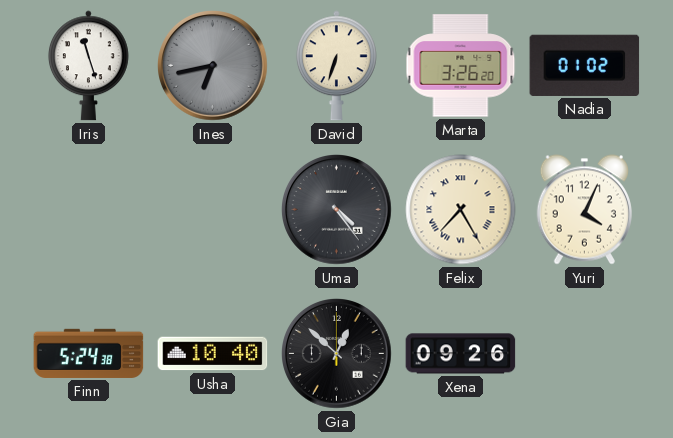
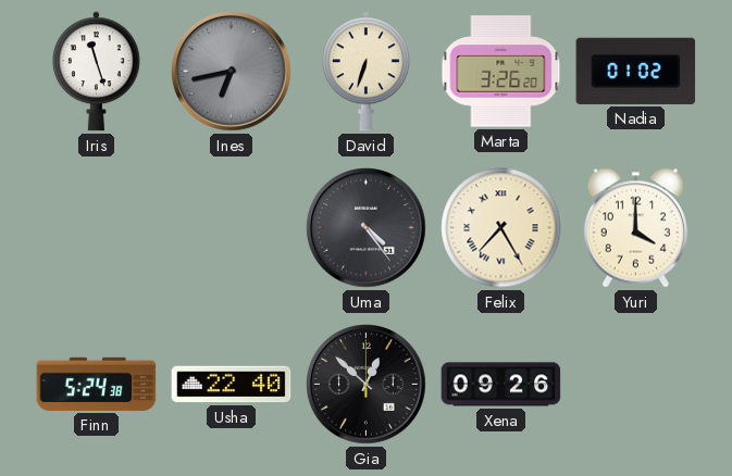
Yuri: 4:04 -> 4:00
Usha: 10:40 -> 22:40
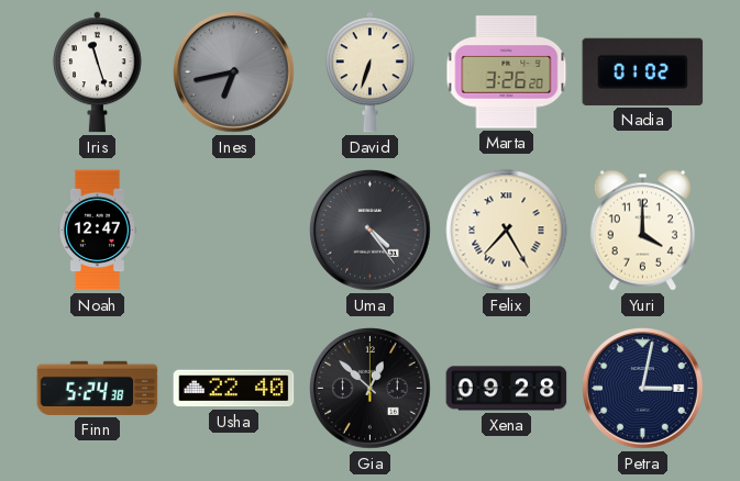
Noah: none -> 12:47
Xena: 09:26 -> 09:28
Petra: none -> 3:02
